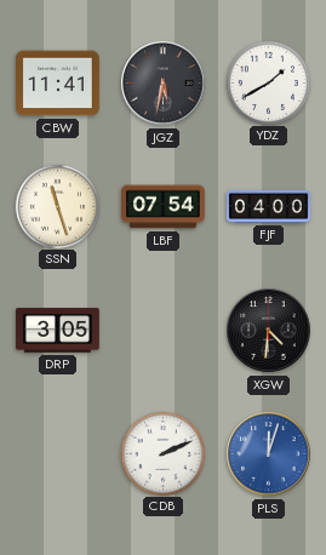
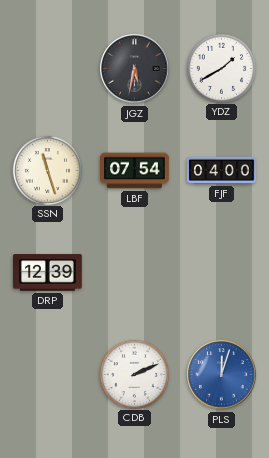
CBW: 11:41 -> none
DRP: 3:05 -> 12:39
XGW: 4:31 -> none
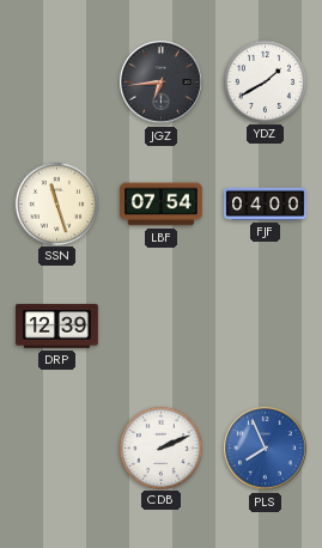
JGZ: 5:32 -> 6:44
PLS: 12:03 -> 7:56
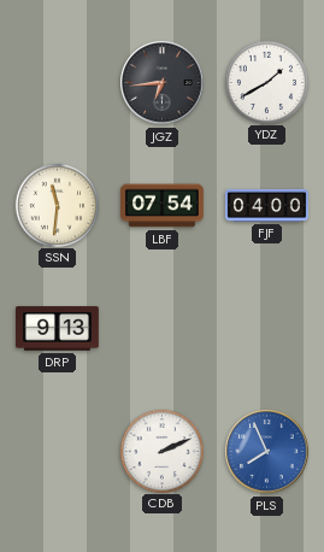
SSN: 11:27 -> 11:31
DRP: 12:39 -> 9:13
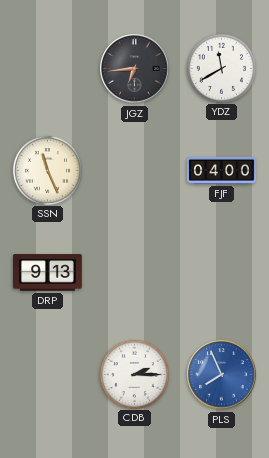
YDZ: 1:40 -> 11:40
SSN: 11:31 -> 11:26
LBF: 07:54 -> none
CDB: 2:11 -> 2:15
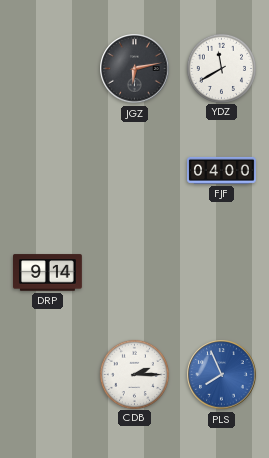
JGZ: 6:44 -> 6:13
SSN: 11:26 -> none
DRP: 9:13 -> 9:14
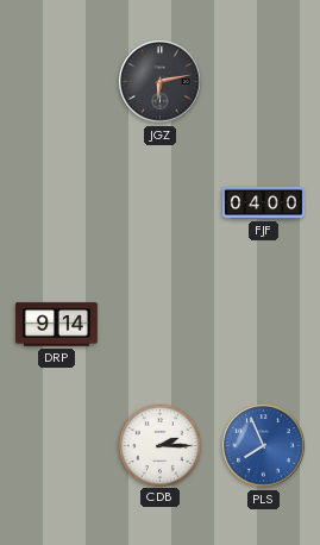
YDZ: 11:40 -> none
